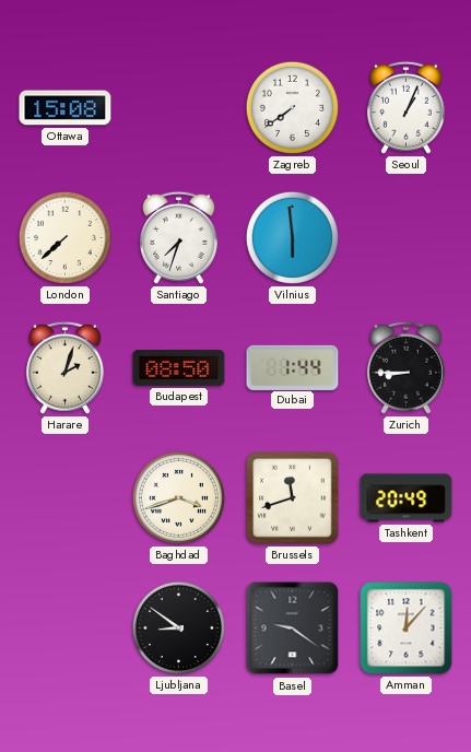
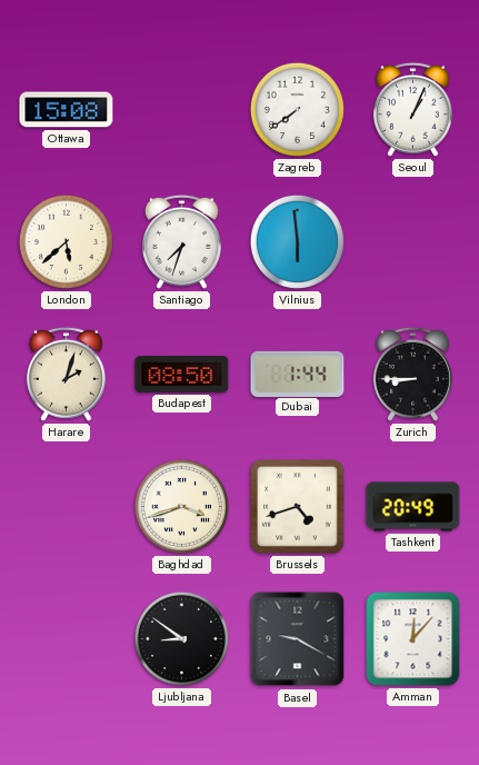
London: 7:38 -> 5:38
Brussels: 11:42 -> 4:42
Basel: 9:21 -> 9:20
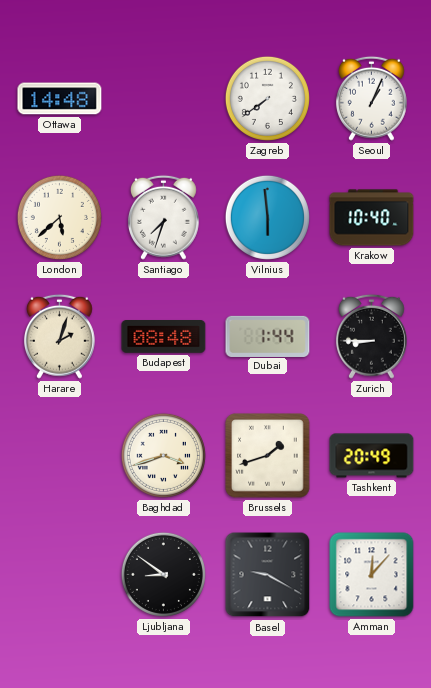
Ottawa: 15:08 -> 14:48
Krakow: none -> 10:40
Budapest: 08:50 -> 08:48
Brussels: 4:42 -> 1:42
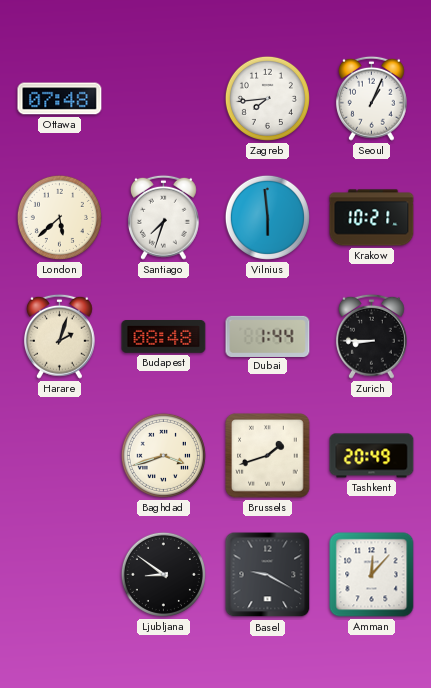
Ottawa: 14:48 -> 07:48
Zagreb: 7:39 -> 7:44
Krakow: 10:40 -> 10:21
